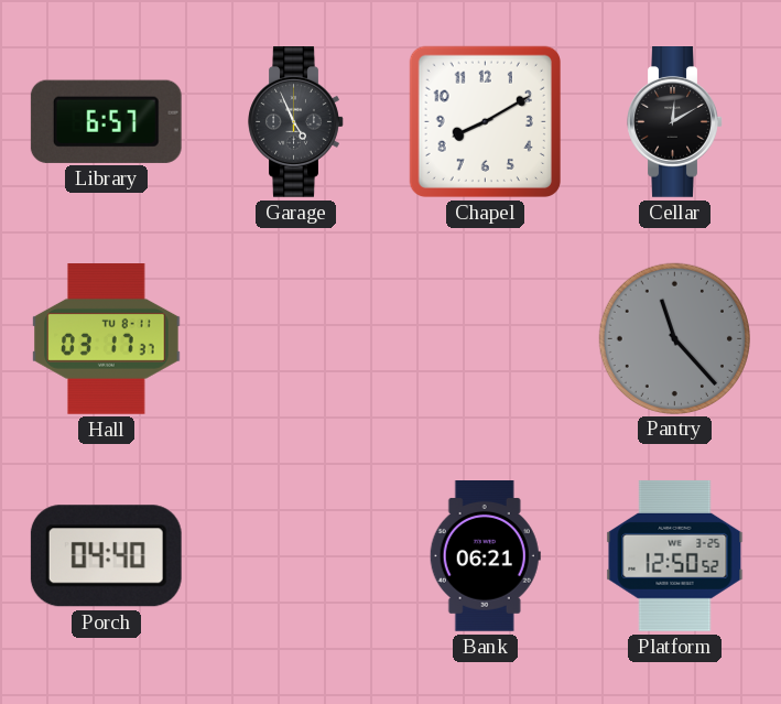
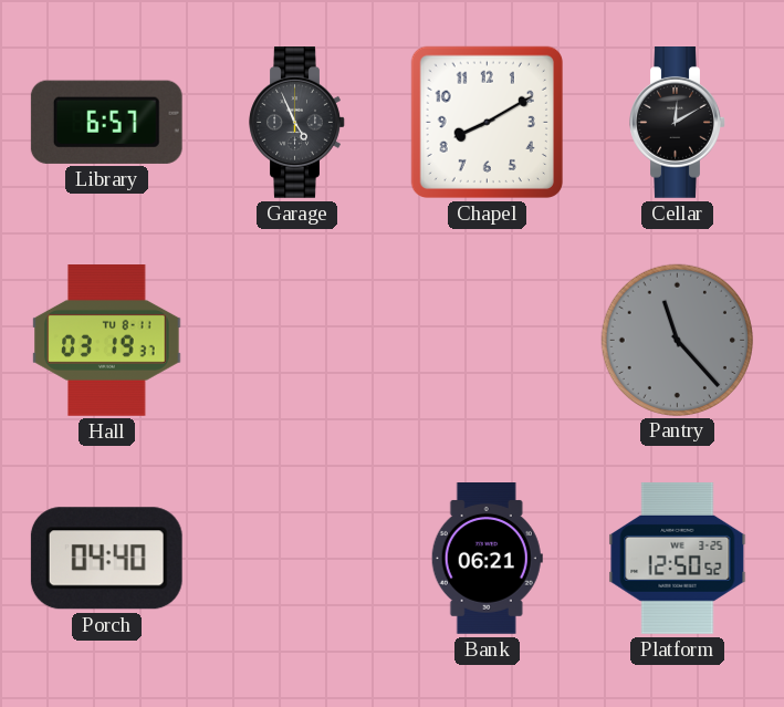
Hall: 03:17 -> 03:19
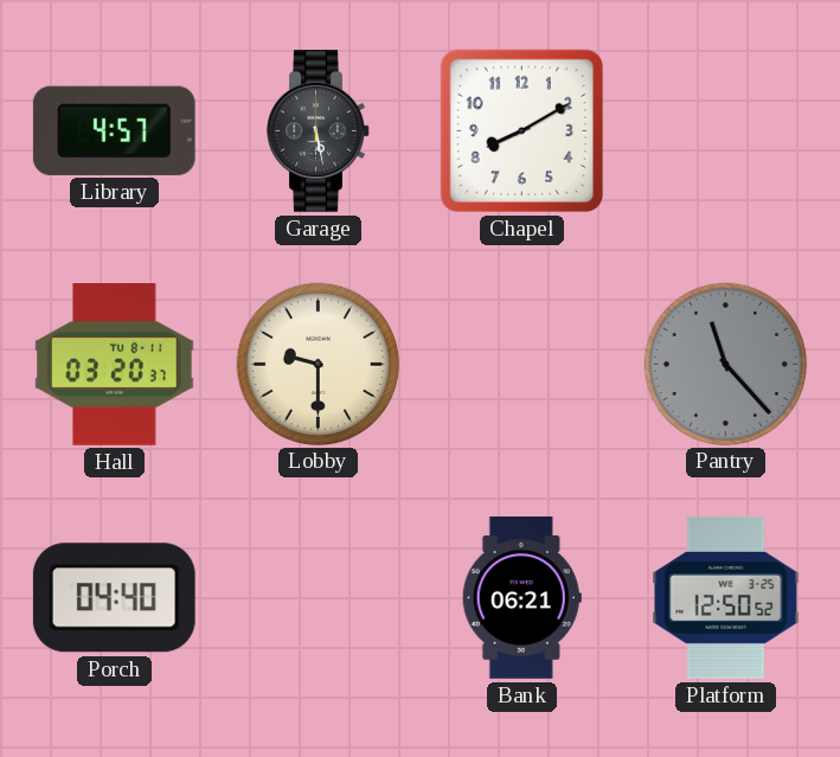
Library: 6:57 -> 4:57
Garage: 4:56 -> 5:28
Cellar: 12:10 -> none
Hall: 03:19 -> 03:20
Lobby: none -> 9:30
